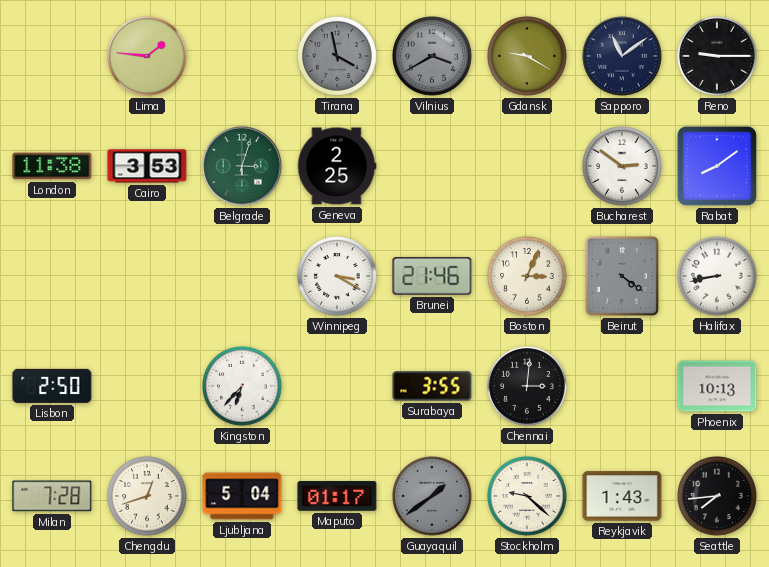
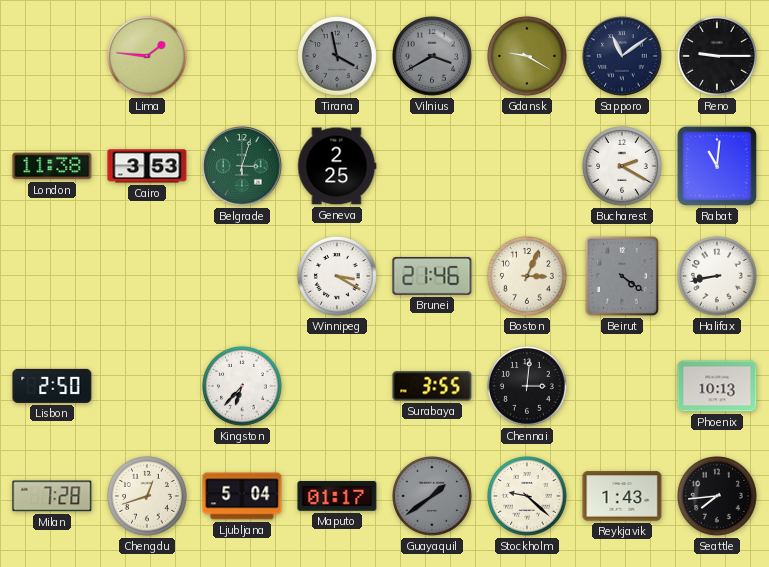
Bucharest: 2:51 -> 2:20
Rabat: 8:09 -> 11:01
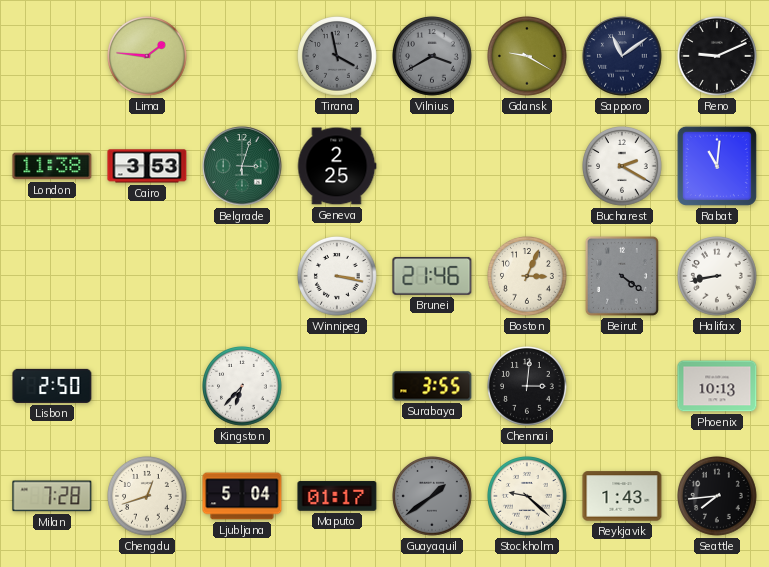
Reno: 9:15 -> 9:11
Winnipeg: 3:20 -> 3:17
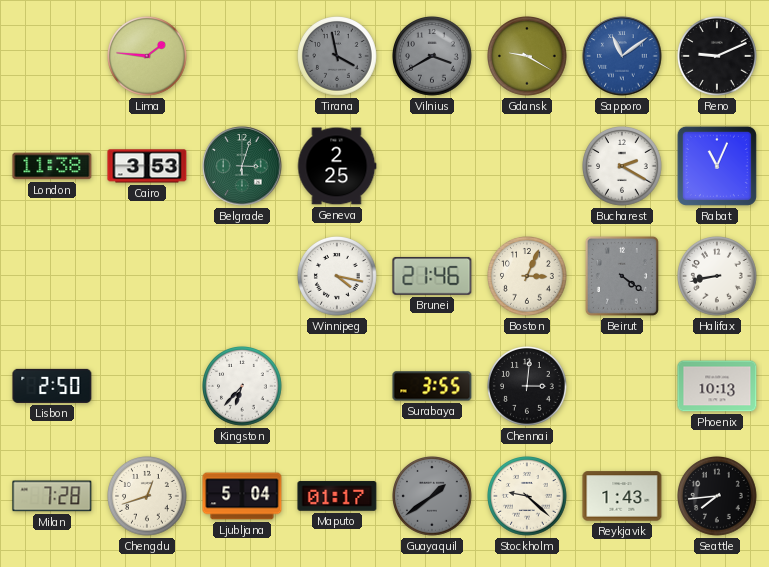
Sapporo dial: navy -> blue
Rabat: 11:01 -> 11:04
Winnipeg: 3:17 -> 4:17
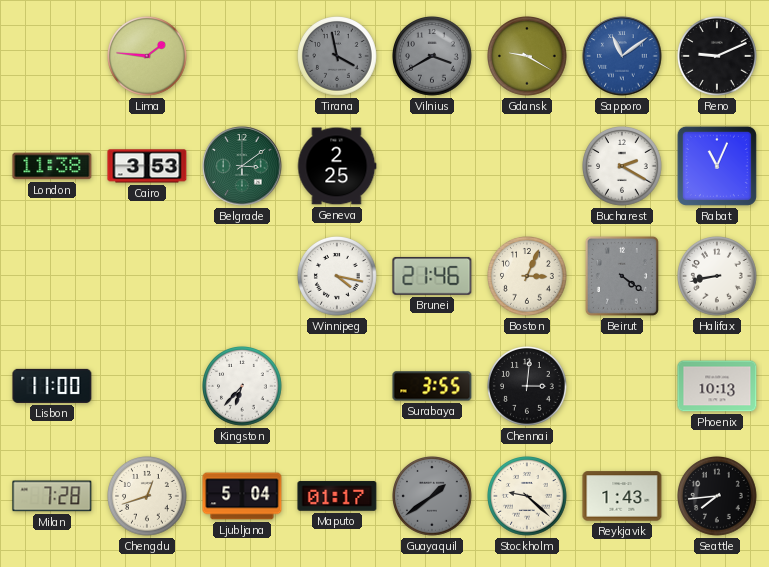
Belgrade: 3:03 -> 3:09
Lisbon: 2:50 -> 11:00
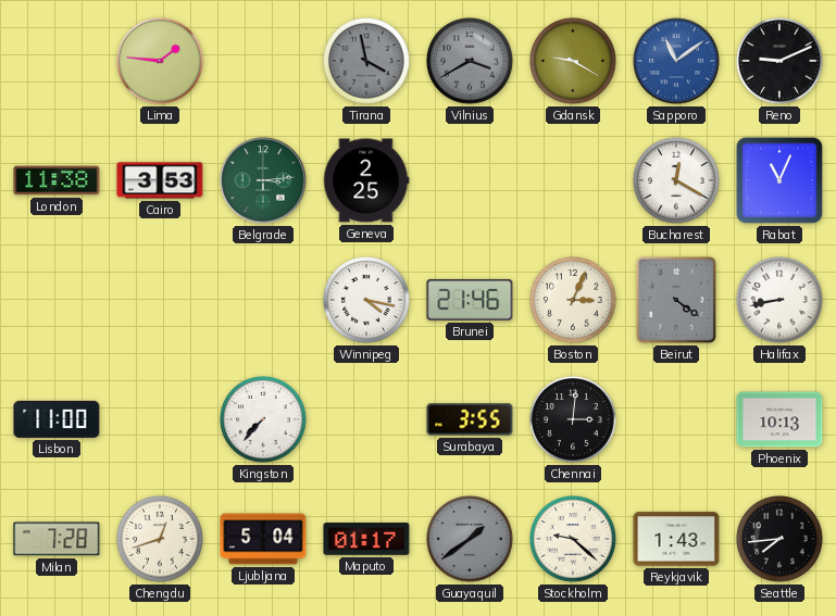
Belgrade: 3:09 -> 3:14
Bucharest: 2:20 -> 12:20
Kingston: 6:37 -> 7:37
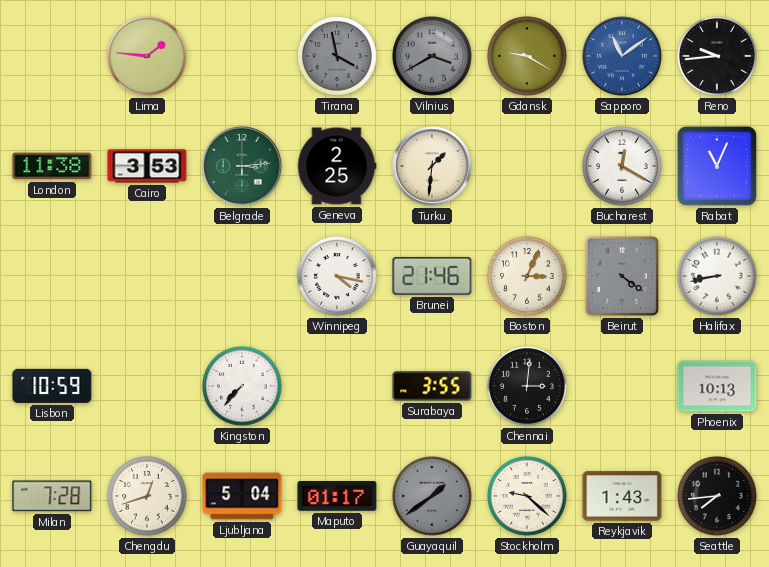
Reno: 9:11 -> 9:44
Turku: none -> 1:31
Lisbon: 11:00 -> 10:59
